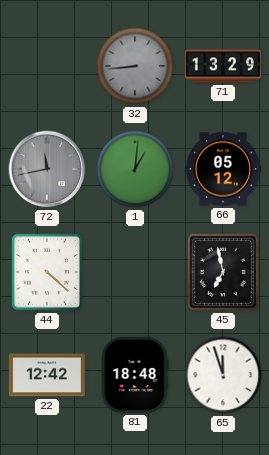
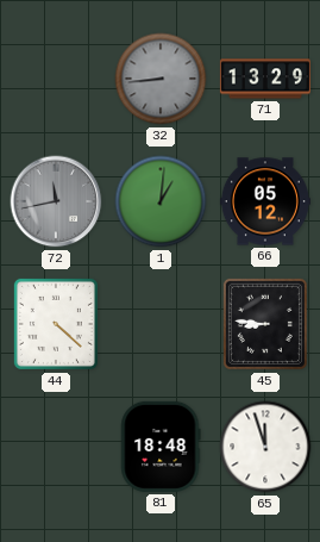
45: 6:58 -> 8:46
22: 12:42 -> none
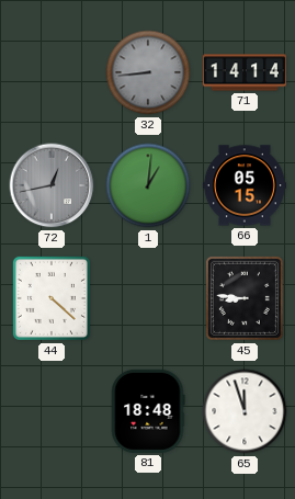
71: 13:29 -> 14:14
72: 11:43 -> 12:43
66: 05:12 -> 05:15
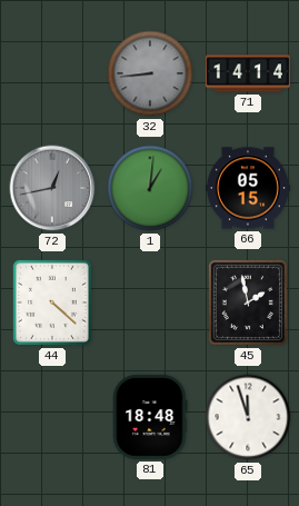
45: 8:46 -> 1:58
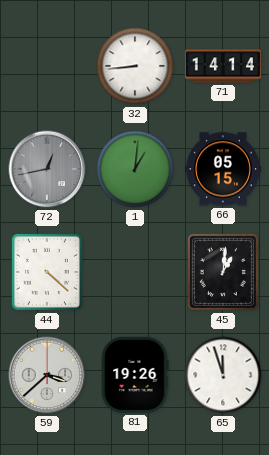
32 dial: grey -> white
45: 1:58 -> 1:01
59: none -> 3:38
81: 18:48 -> 19:26
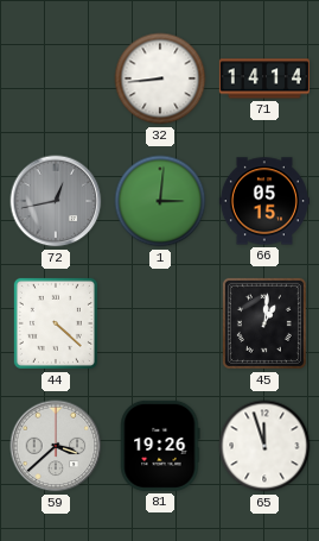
1: 1:01 -> 3:01
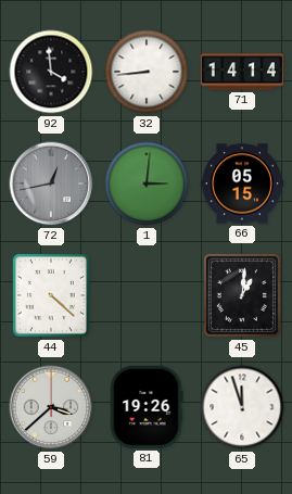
92: none -> 3:59
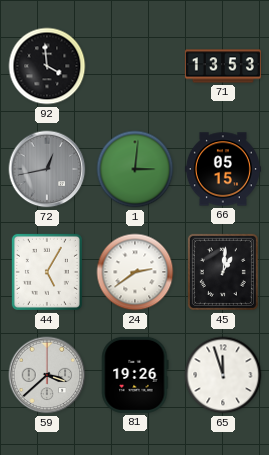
32: 8:44 -> none
71: 14:14 -> 13:53
44: 4:22 -> 5:05
24: none -> 2:39
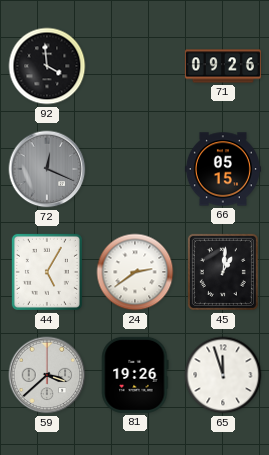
71: 13:53 -> 09:26
72: 12:43 -> 12:19
1: 3:01 -> none
